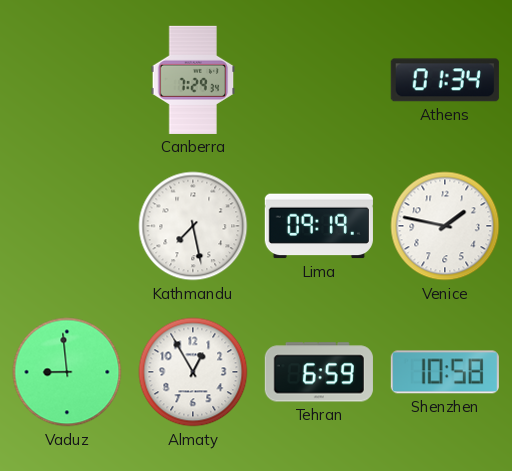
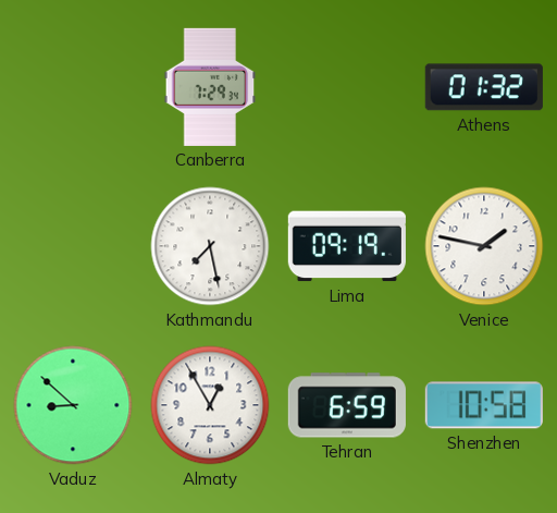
Athens: 01:34 -> 01:32
Vaduz: 8:59 -> 8:52
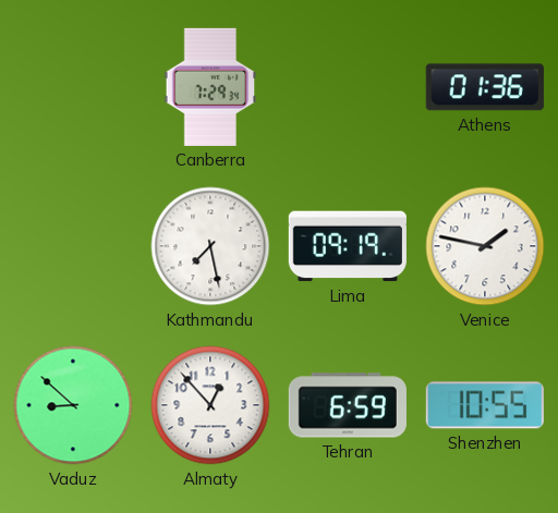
Athens: 01:32 -> 01:36
Almaty: 12:55 -> 12:53
Shenzhen: 10:58 -> 10:55
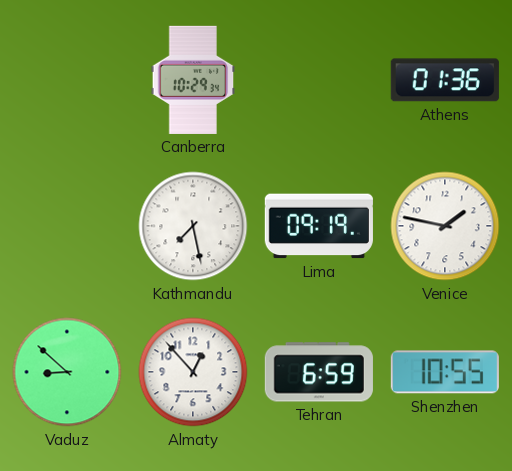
Canberra: 7:29 -> 10:29
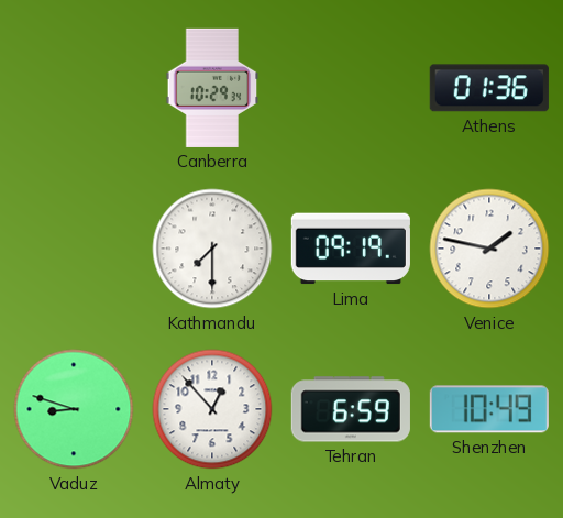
Kathmandu: 7:28 -> 7:30
Vaduz: 8:52 -> 8:48
Shenzhen: 10:55 -> 10:49
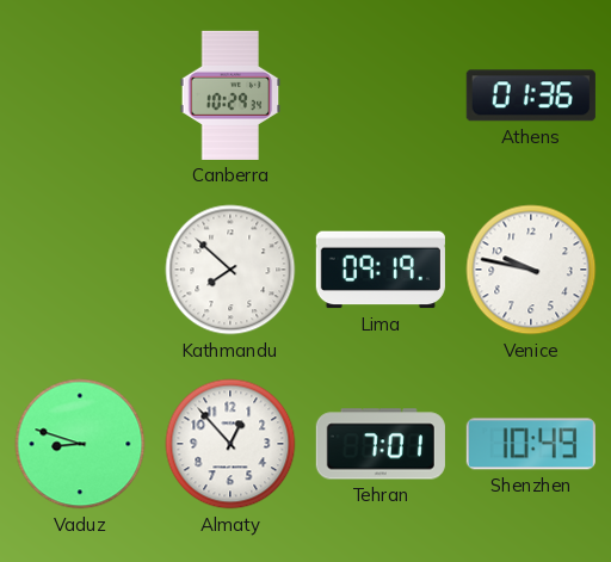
Kathmandu: 7:30 -> 7:52
Venice: 1:47 -> 9:47
Tehran: 6:59 -> 7:01
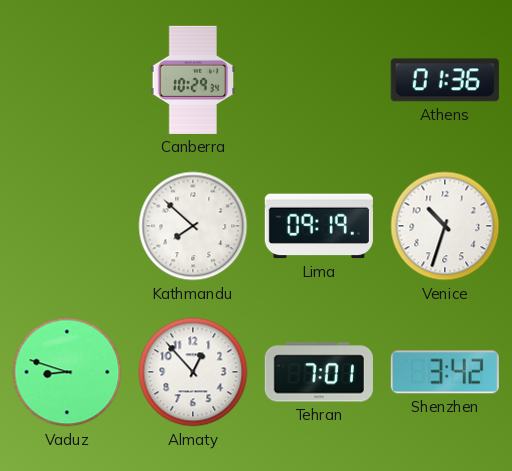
Venice: 9:47 -> 10:33
Shenzhen: 10:49 -> 3:42
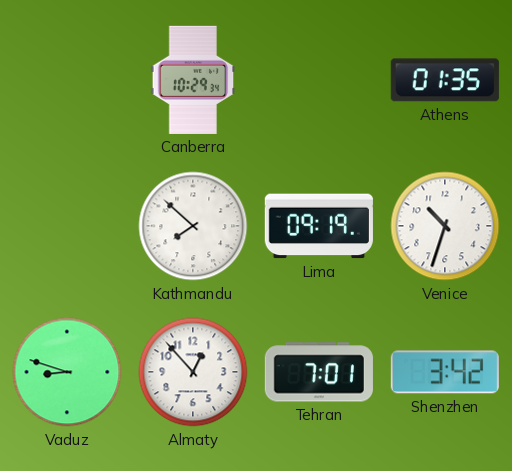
Athens: 01:36 -> 01:35
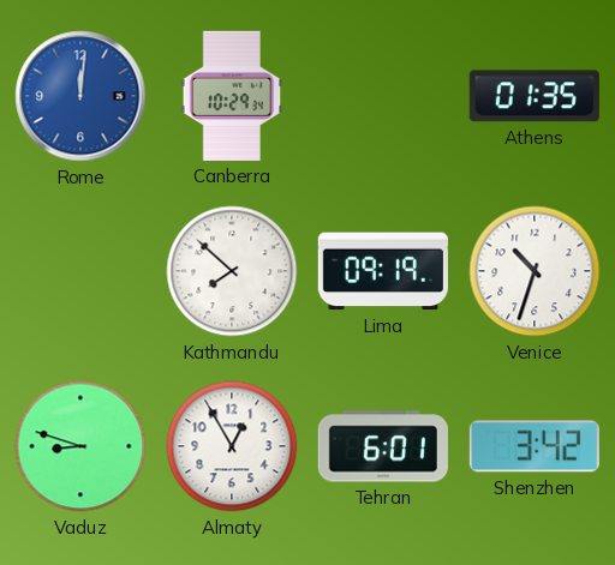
Rome: none -> 12:01
Almaty: 12:53 -> 12:55
Tehran: 7:01 -> 6:01
